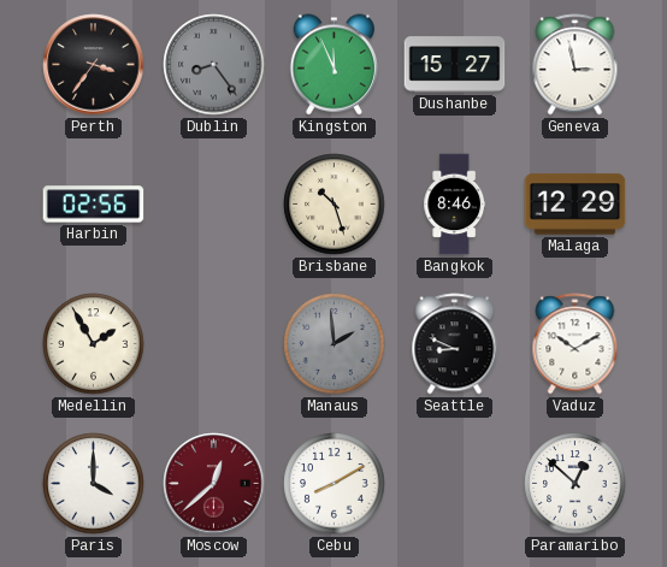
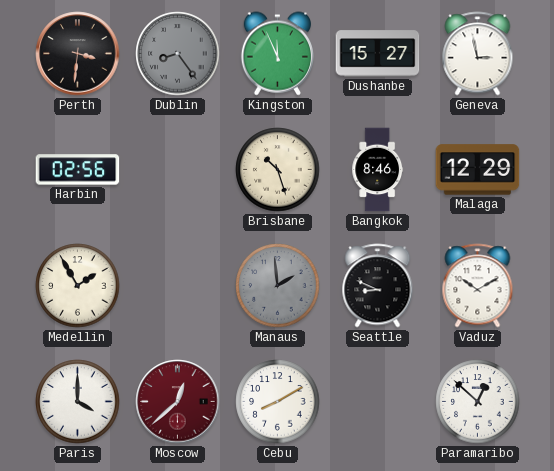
Perth: 3:36 -> 3:31
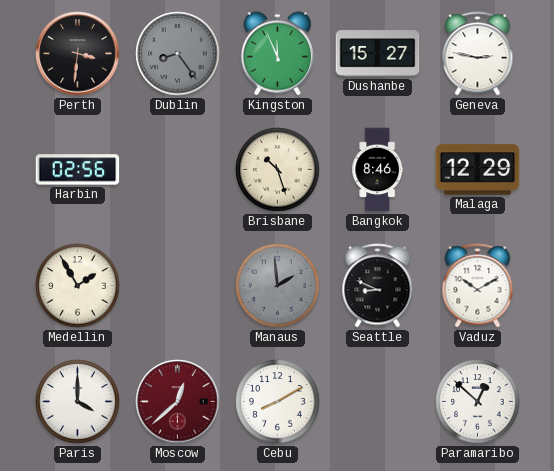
Geneva: 2:58 -> 2:47
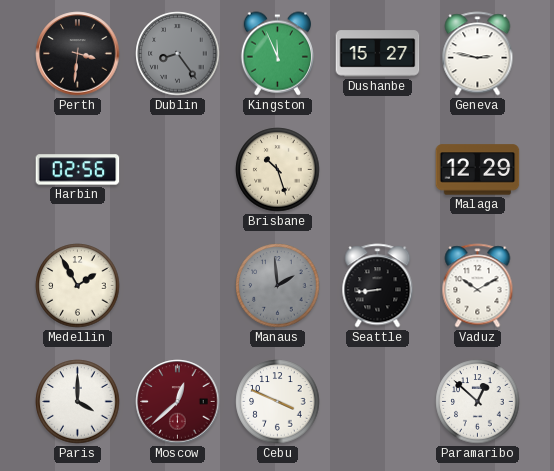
Bangkok: 8:46 -> none
Seattle: 8:49 -> 8:44
Cebu: 8:10 -> 3:49
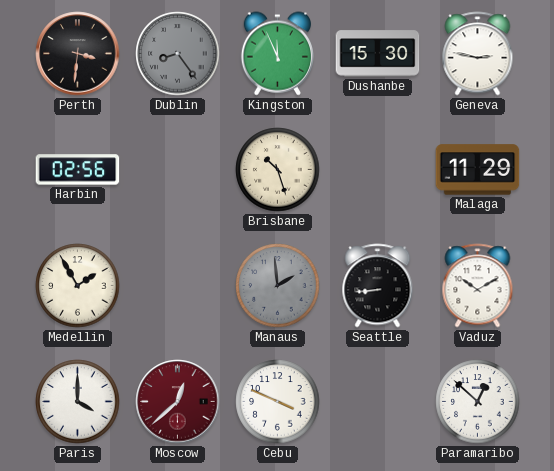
Dushanbe: 15:27 -> 15:30
Malaga: 12:29 -> 11:29
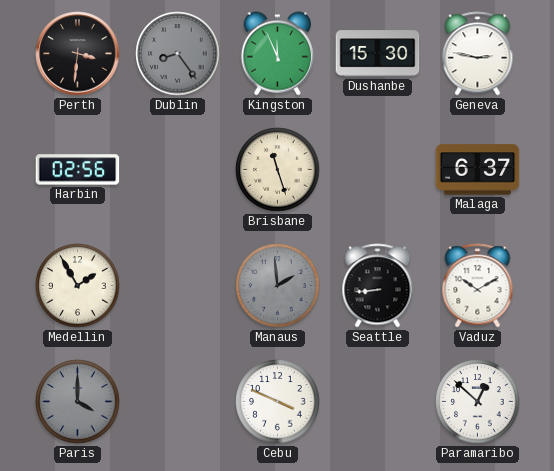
Brisbane: 10:27 -> 11:27
Malaga: 11:29 -> 6:37
Paris dial: white -> grey
Moscow: 12:38 -> none
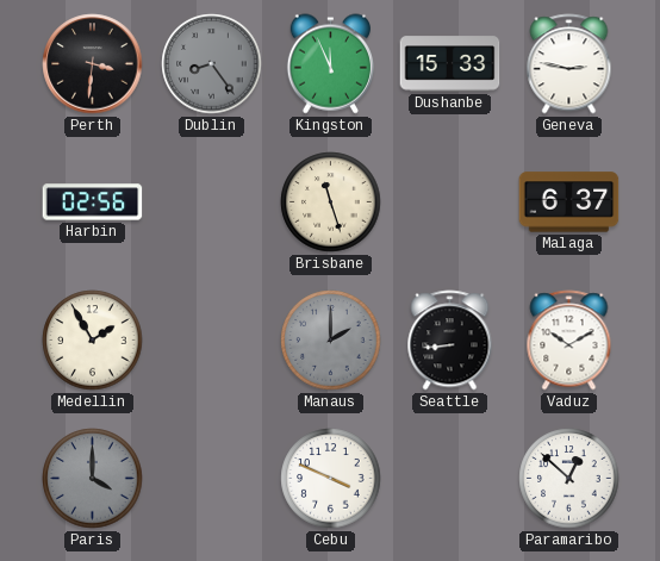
Dushanbe: 15:30 -> 15:33
Manaus: 1:59 -> 2:00
